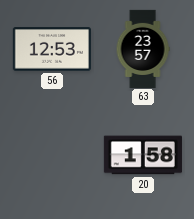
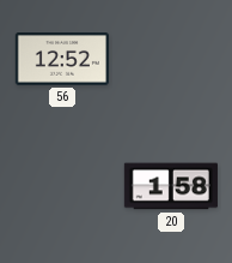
56: 12:53 -> 12:52
63: 23:57 -> none
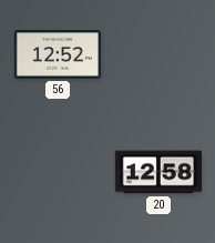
20: 1:58 -> 12:58
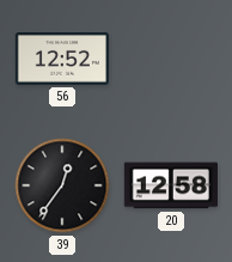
39: none -> 12:36
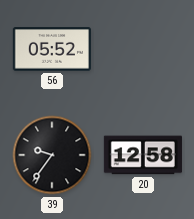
56: 12:52 -> 05:52
39: 12:36 -> 9:36
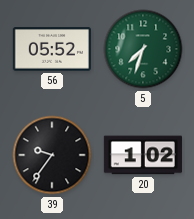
5: none -> 7:33
20: 12:58 -> 1:02
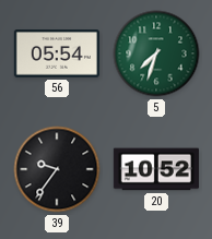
56: 05:52 -> 05:54
20: 1:02 -> 10:52
